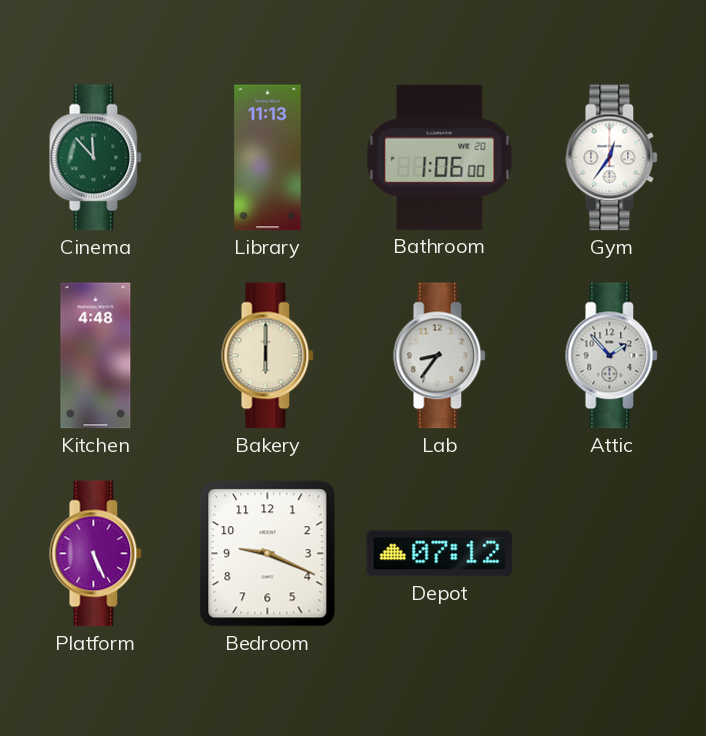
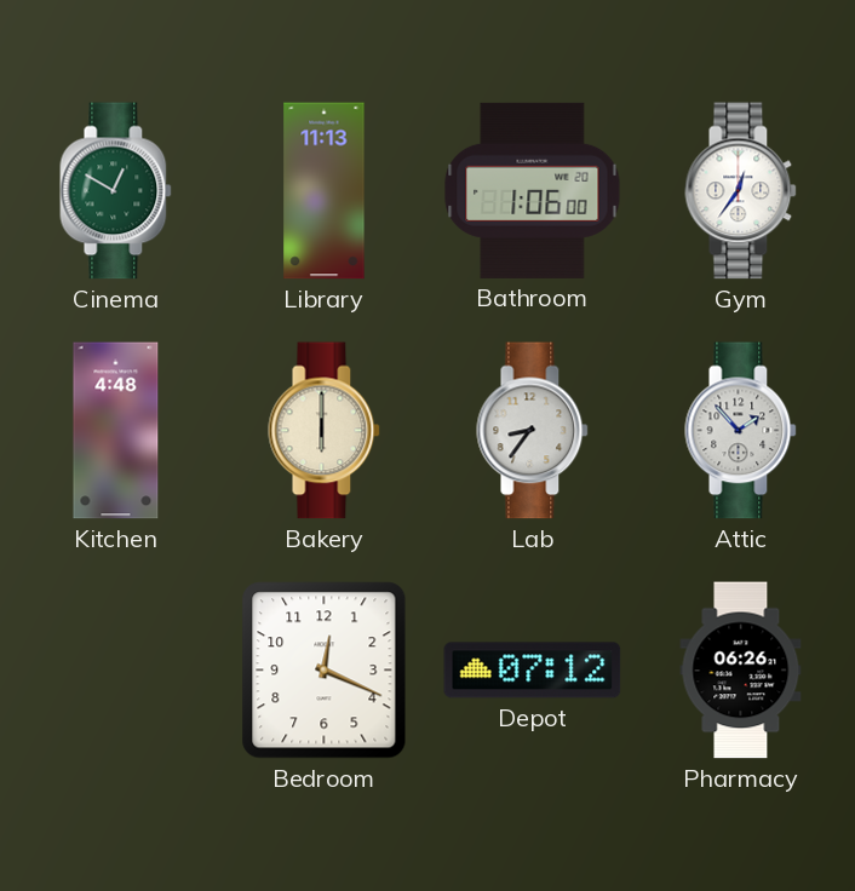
Cinema: 11:53 -> 12:50
Platform: 5:26 -> none
Bedroom: 9:19 -> 12:19
Pharmacy: none -> 06:26
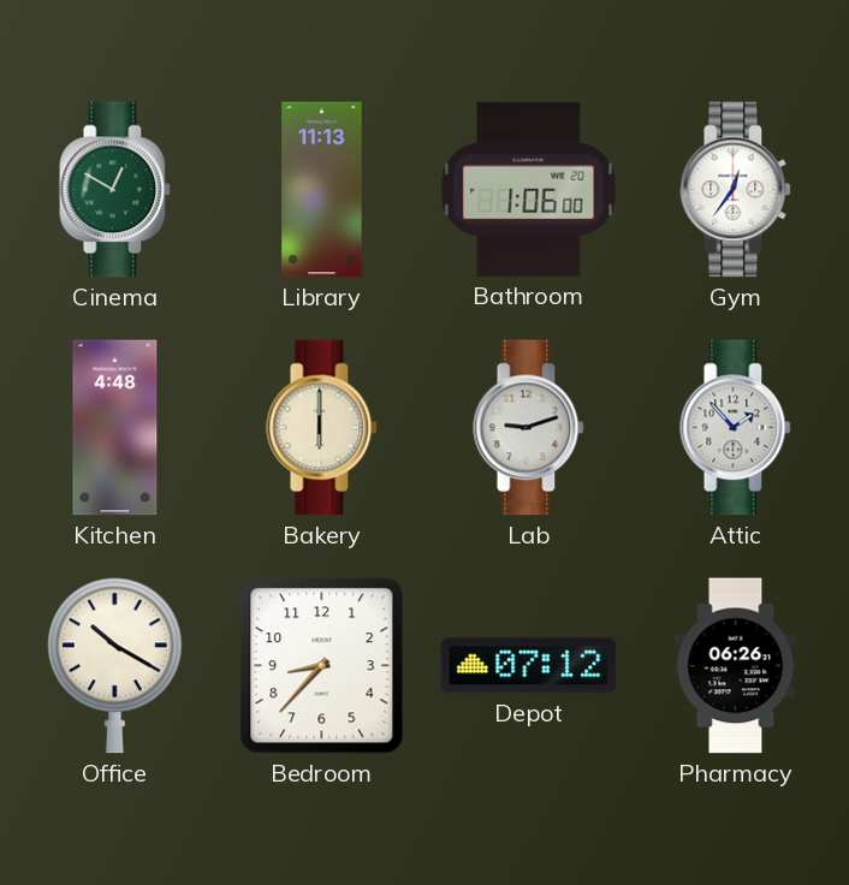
Lab: 8:36 -> 9:12
Office: none -> 10:20
Bedroom: 12:19 -> 8:37
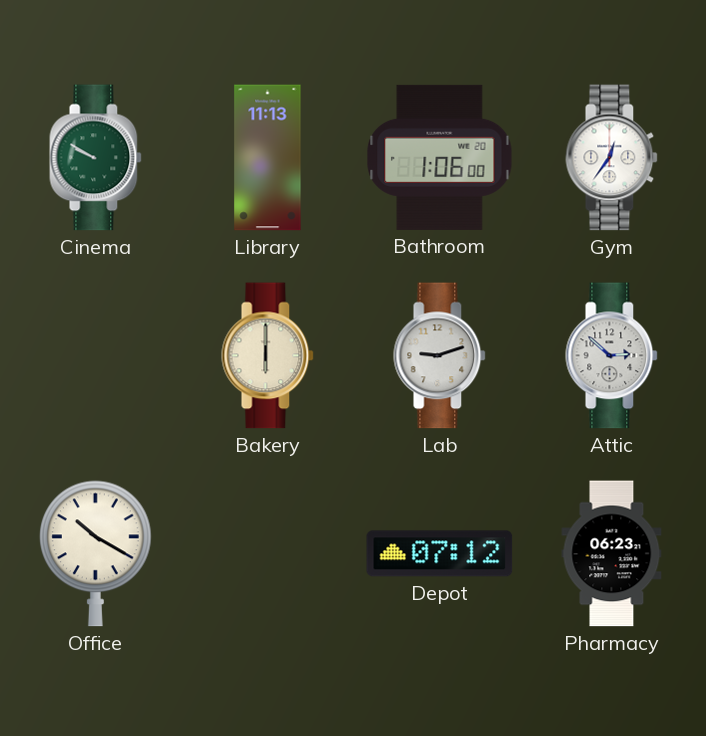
Cinema: 12:50 -> 9:50
Kitchen: 4:48 -> none
Attic: 1:53 -> 2:52
Bedroom: 8:37 -> none
Pharmacy: 06:26 -> 06:23
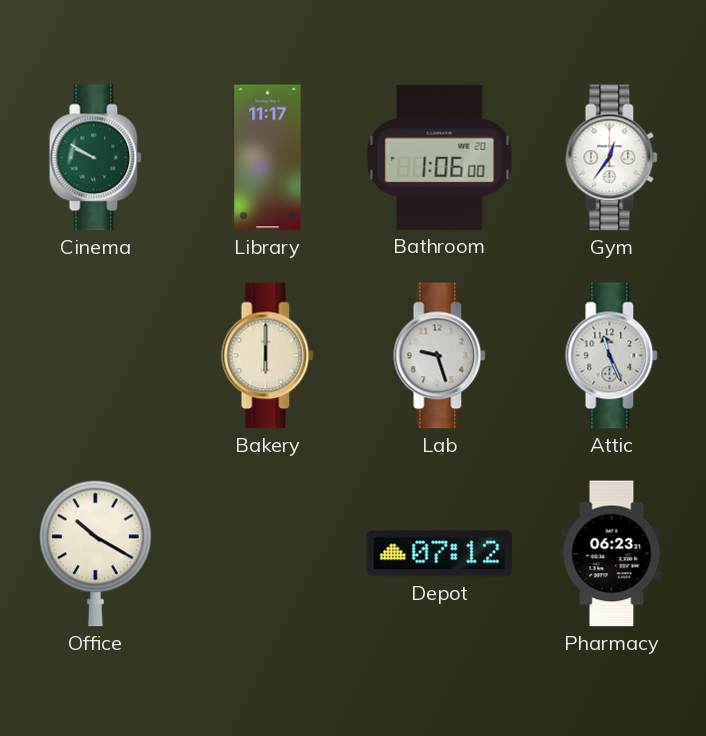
Library: 11:13 -> 11:17
Lab: 9:12 -> 9:27
Attic: 2:52 -> 11:26
